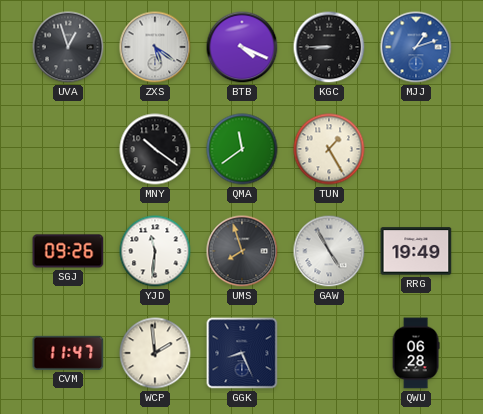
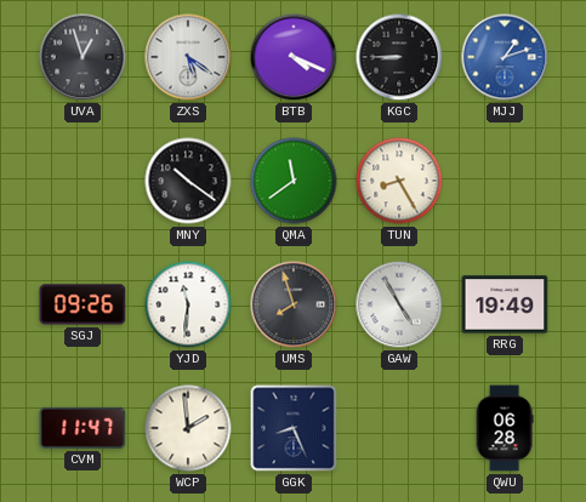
TUN: 1:25 -> 8:25
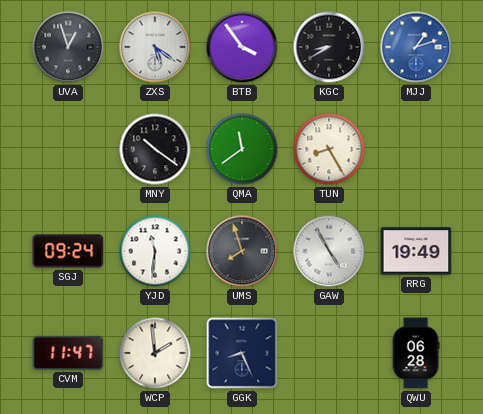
BTB: 4:19 -> 3:54
KGC: 8:45 -> 8:40
SGJ: 09:26 -> 09:24
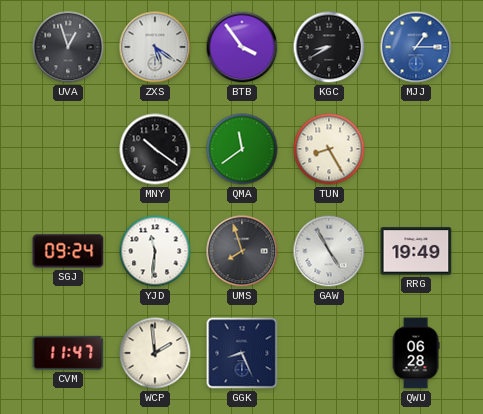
MJJ: 1:12 -> 1:15
